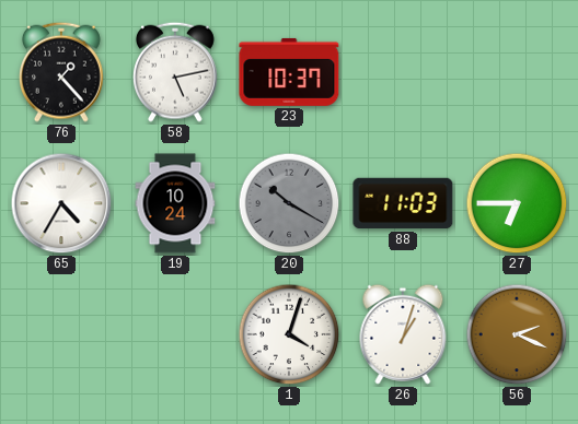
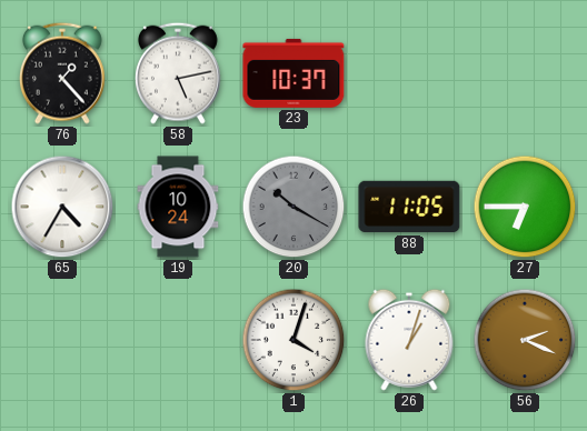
88: 11:03 -> 11:05
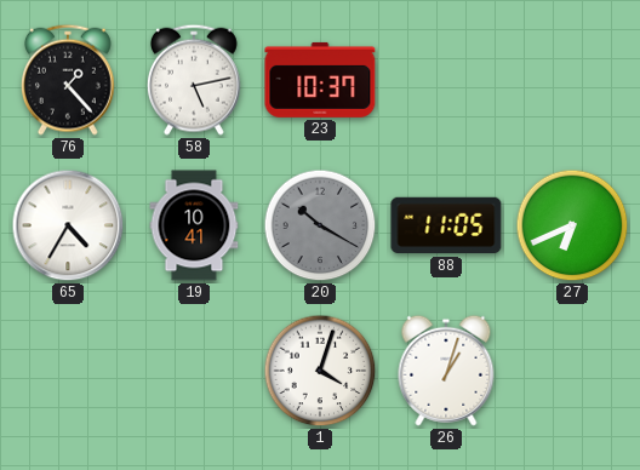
19: 10:24 -> 10:41
27: 6:45 -> 6:41
56: 2:19 -> none
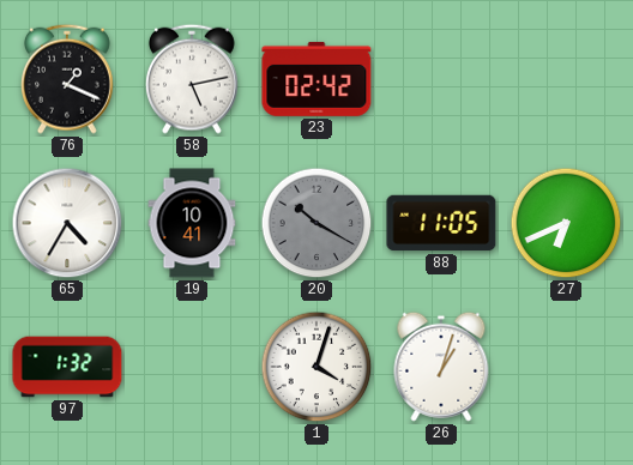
76: 1:23 -> 1:19
23: 10:37 -> 02:42
97: none -> 1:32
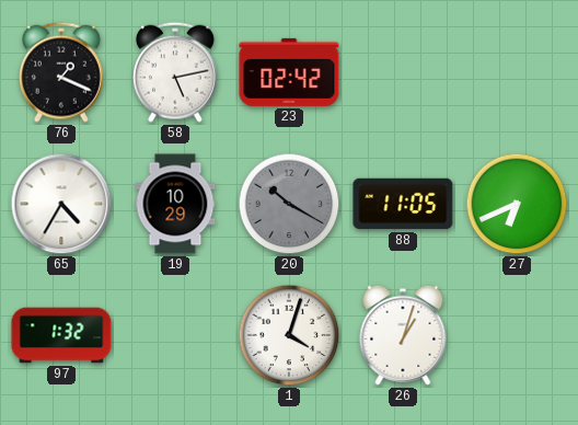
19: 10:41 -> 10:29
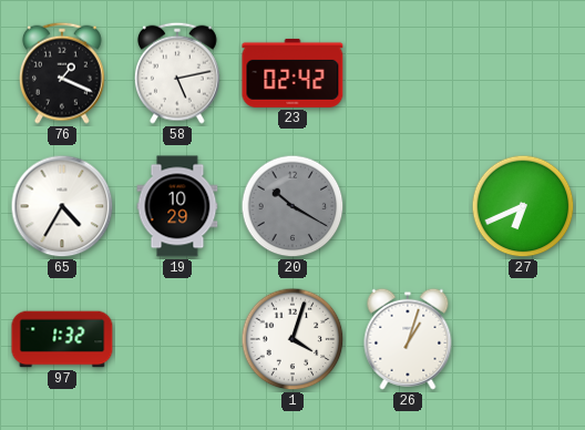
88: 11:05 -> none
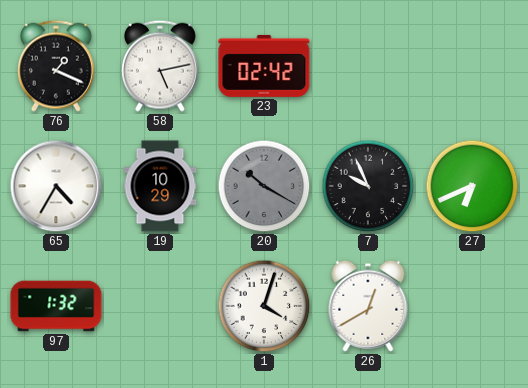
7: none -> 9:56
26: 1:03 -> 12:40
